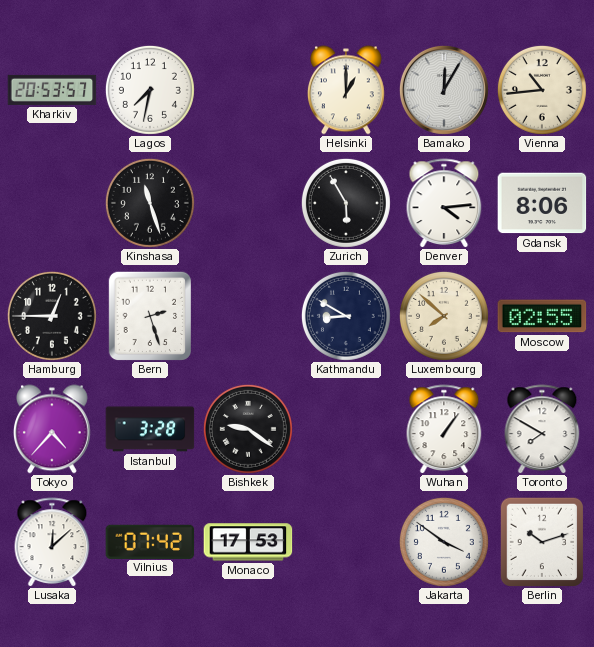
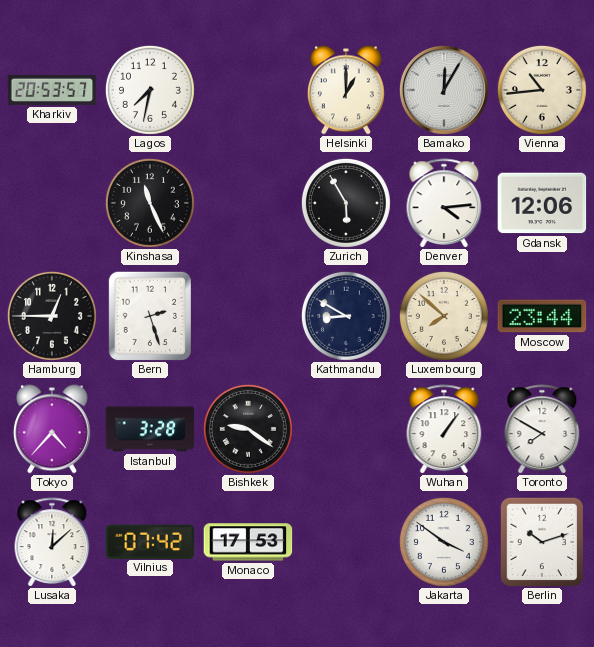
Kinshasa: 11:27 -> 11:26
Gdansk: 8:06 -> 12:06
Moscow: 02:55 -> 23:44
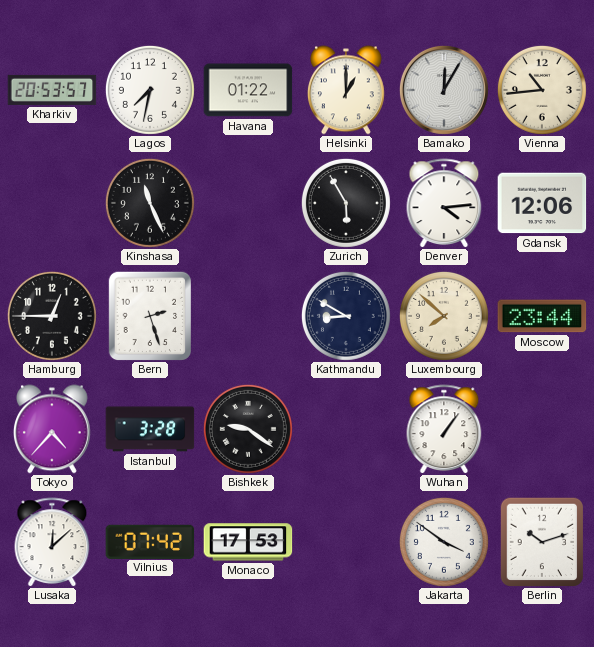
Havana: none -> 01:22
Toronto: 7:50 -> none
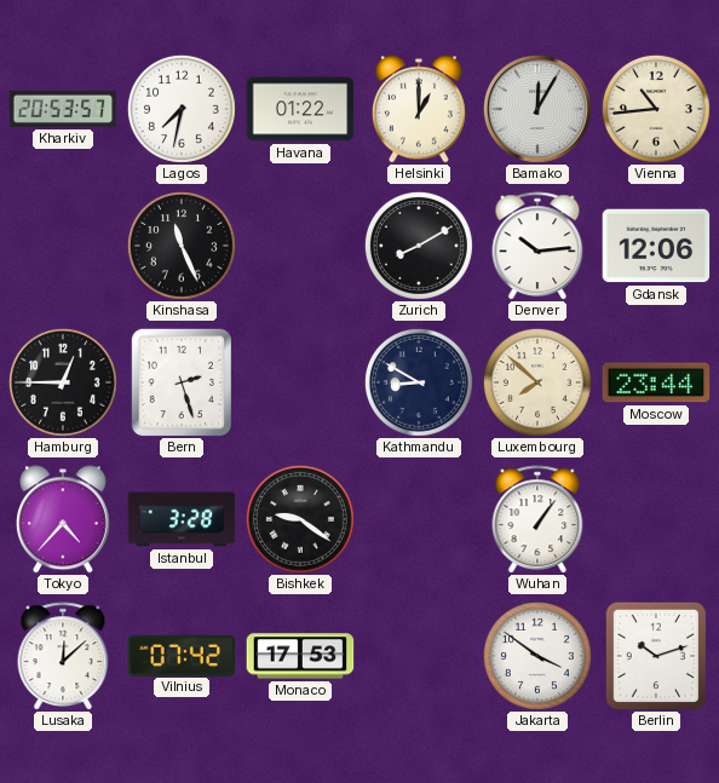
Zurich: 5:55 -> 8:10
Denver: 4:14 -> 10:14
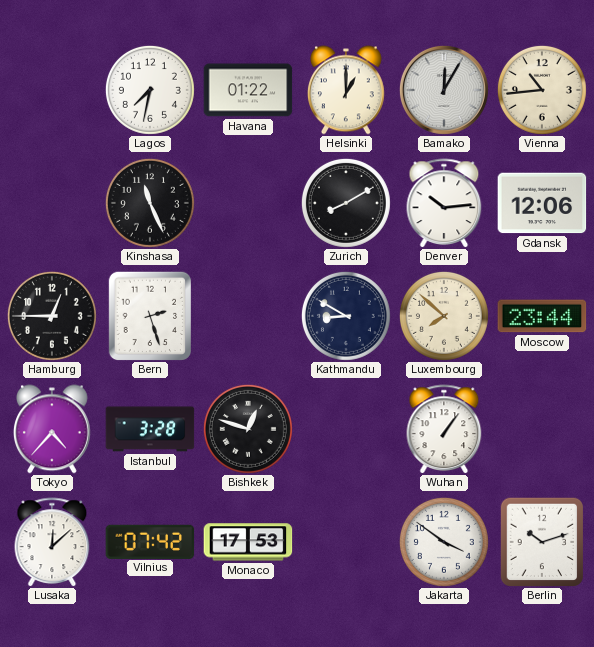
Kharkiv: 20:53 -> none
Bishkek: 9:21 -> 12:48
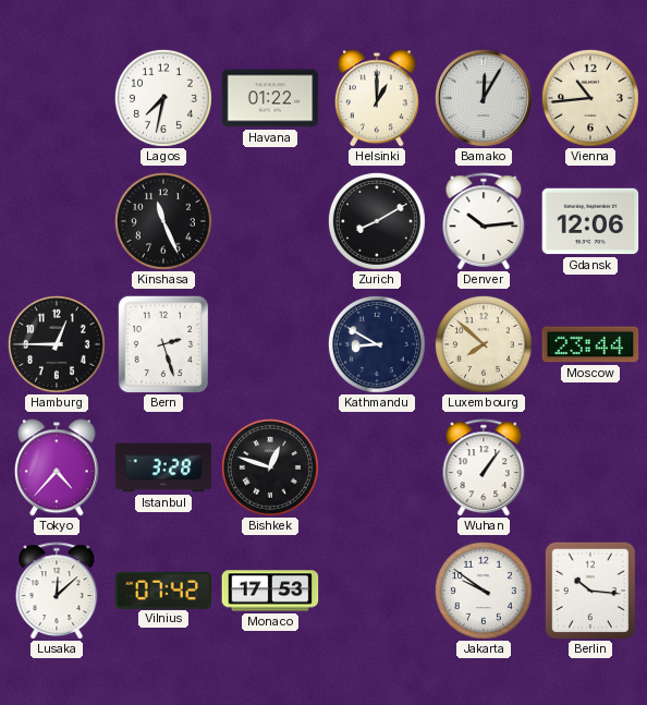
Jakarta: 3:51 -> 9:51
Berlin: 10:12 -> 10:16
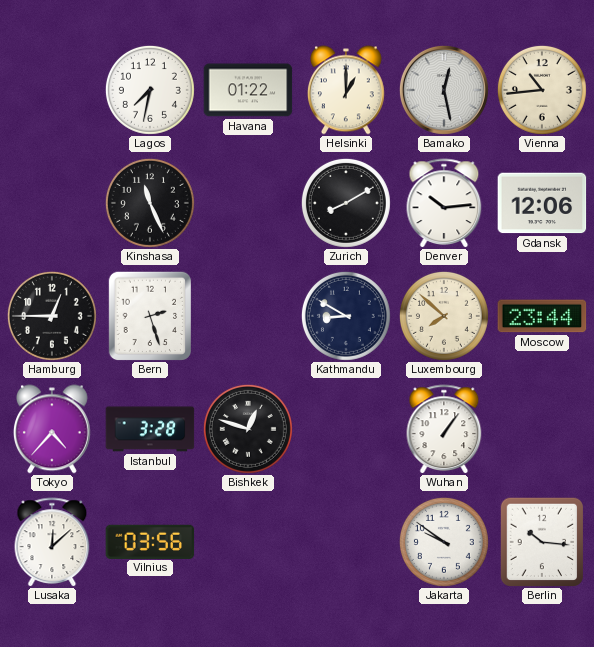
Bamako: 12:05 -> 12:28
Vilnius: 07:42 -> 03:56
Monaco: 17:53 -> none
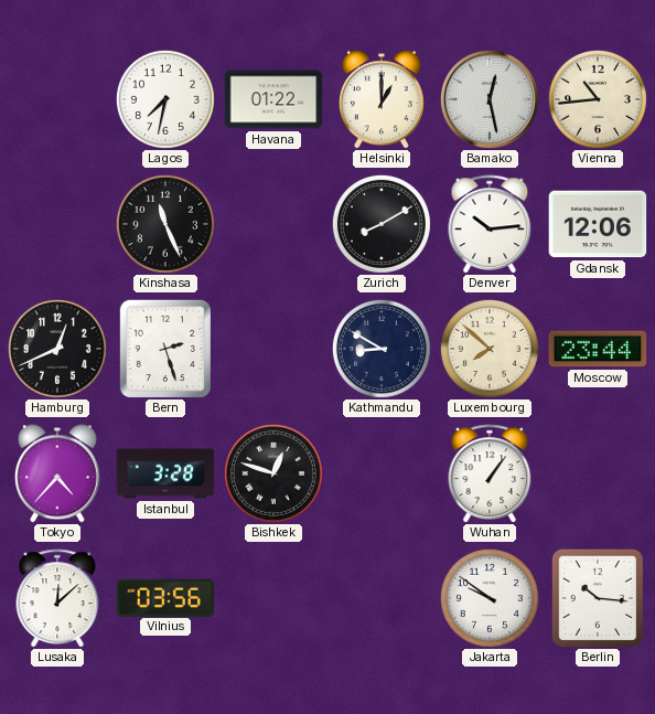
Hamburg: 12:45 -> 12:41
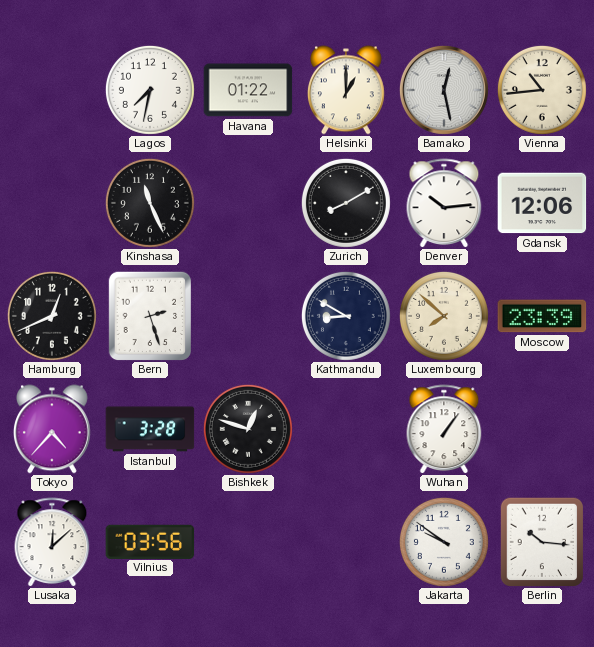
Moscow: 23:44 -> 23:39
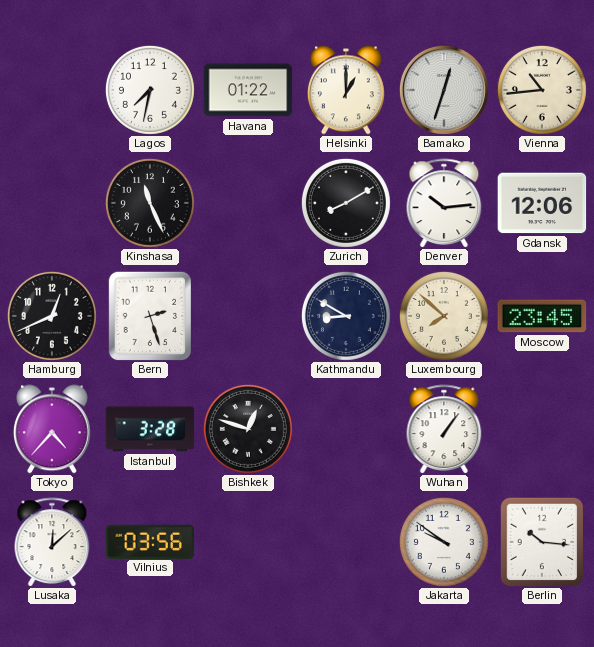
Bamako: 12:28 -> 12:33
Moscow: 23:39 -> 23:45
